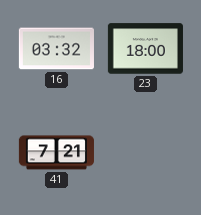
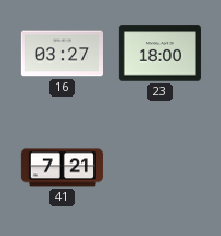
16: 03:32 -> 03:27
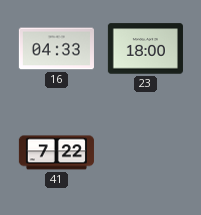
16: 03:27 -> 04:33
41: 7:21 -> 7:22
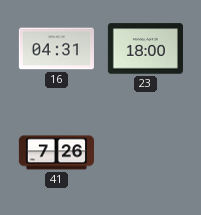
16: 04:33 -> 04:31
41: 7:22 -> 7:26
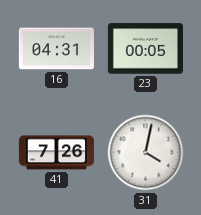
23: 18:00 -> 00:05
31: none -> 4:02
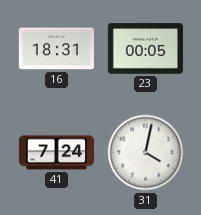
16: 04:31 -> 18:31
41: 7:26 -> 7:24
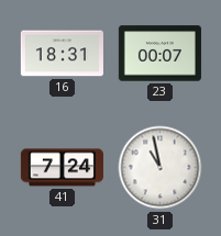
23: 00:05 -> 00:07
31: 4:02 -> 10:58
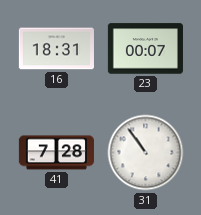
41: 7:24 -> 7:28
31: 10:58 -> 10:54
